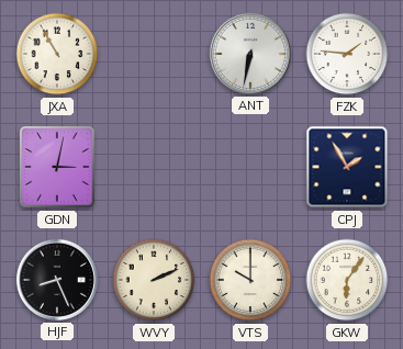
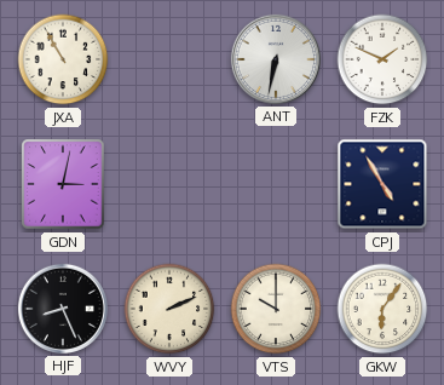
FZK: 1:46 -> 1:49
CPJ: 1:55 -> 4:55
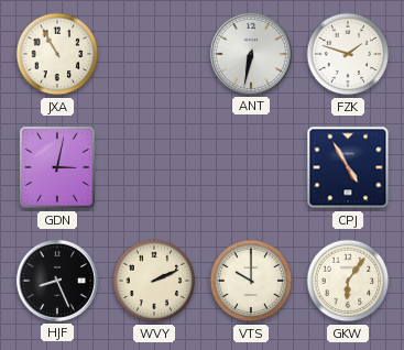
FZK: 1:49 -> 1:48
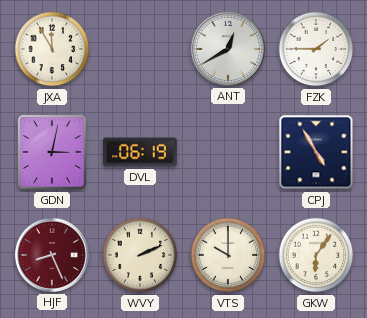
JXA: 10:55 -> 11:55
ANT: 6:32 -> 12:40
FZK: 1:48 -> 1:45
DVL: none -> 06:19
HJF dial: black -> burgundy
